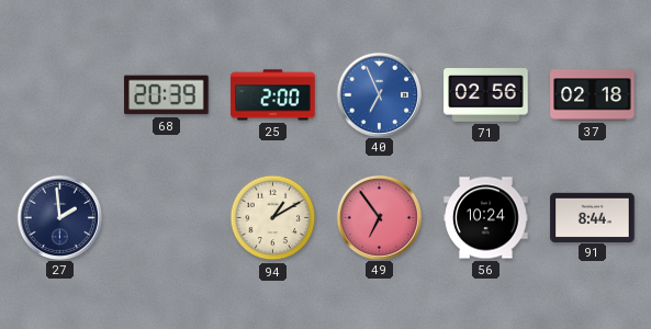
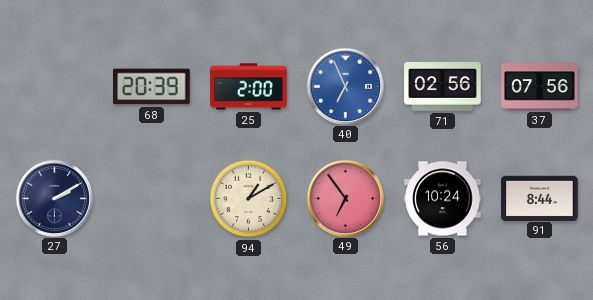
37: 02:18 -> 07:56
27: 1:59 -> 2:10
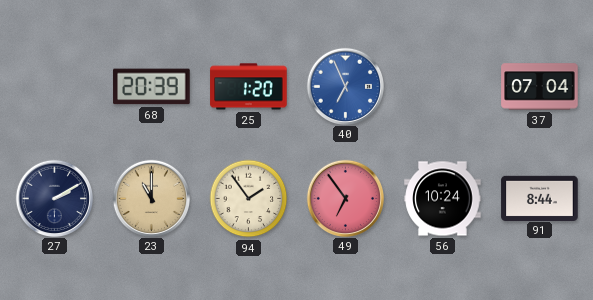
25: 2:00 -> 1:20
71: 02:56 -> none
37: 07:56 -> 07:04
23: none -> 11:00
94: 1:10 -> 1:54
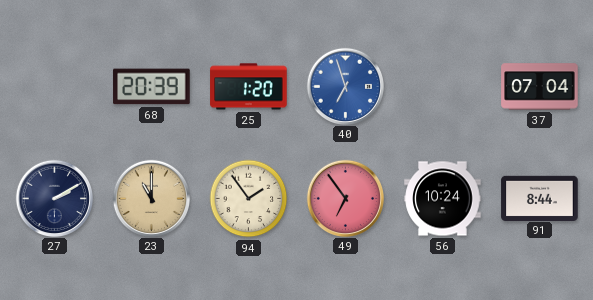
40: 6:56 -> 6:57
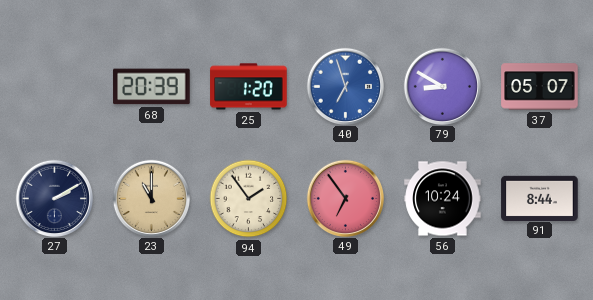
79: none -> 8:50
37: 07:04 -> 05:07
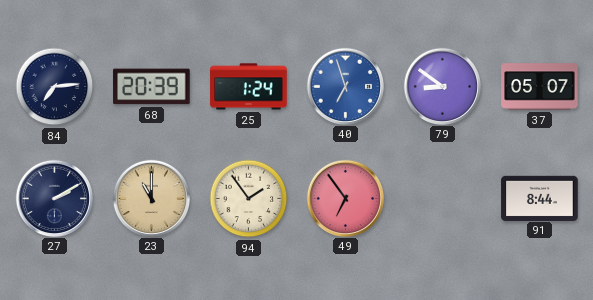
84: none -> 7:14
25: 1:20 -> 1:24
79: 8:50 -> 8:51
56: 10:24 -> none
